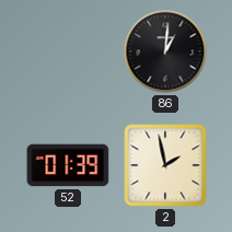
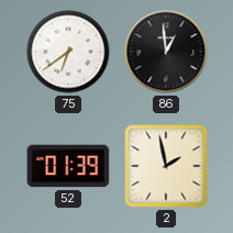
75: none -> 6:39
86: 1:01 -> 12:59
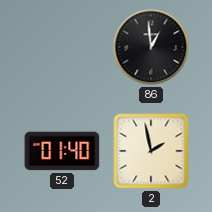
75: 6:39 -> none
52: 01:39 -> 01:40
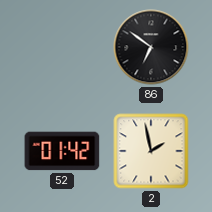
86: 12:59 -> 6:51
52: 01:40 -> 01:42
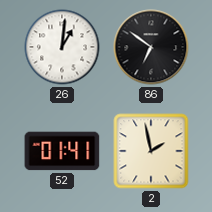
26: none -> 1:01
52: 01:42 -> 01:41
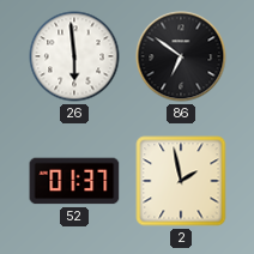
26: 1:01 -> 5:59
52: 01:41 -> 01:37
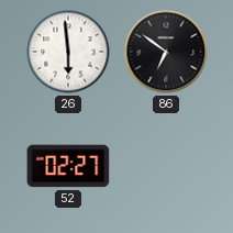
52: 01:37 -> 02:27
2: 1:58 -> none
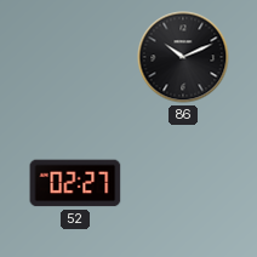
26: 5:59 -> none
86: 6:51 -> 10:11
